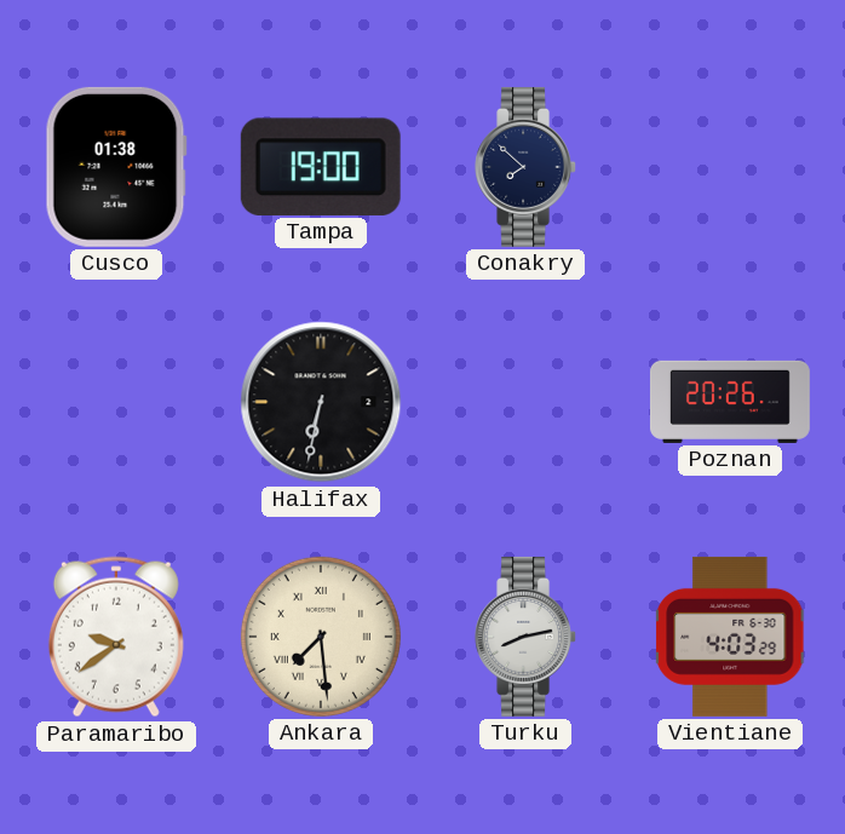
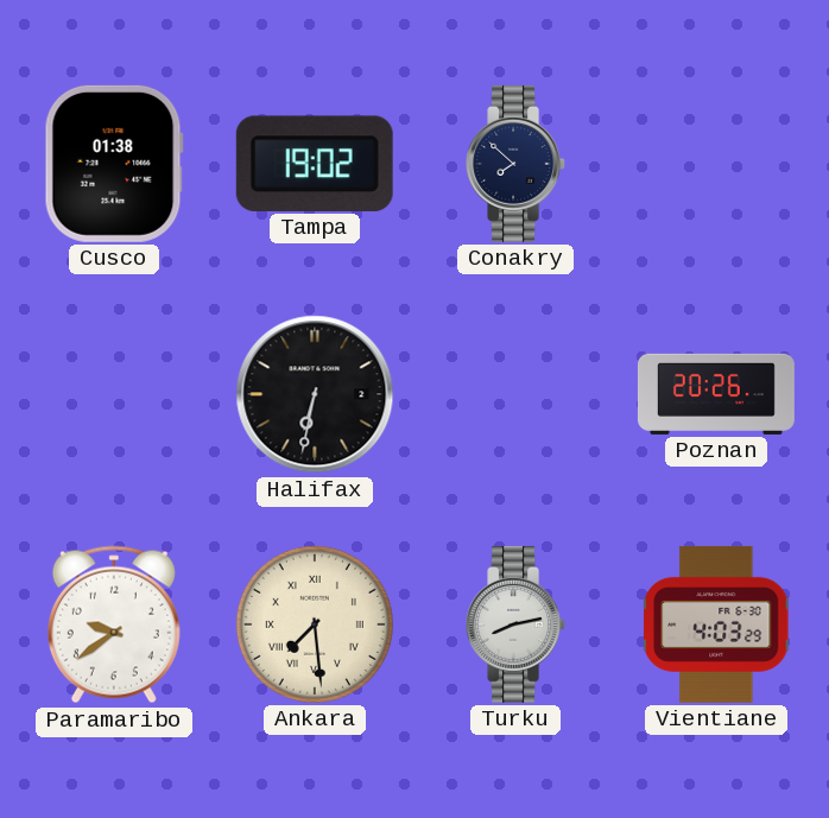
Tampa: 19:00 -> 19:02
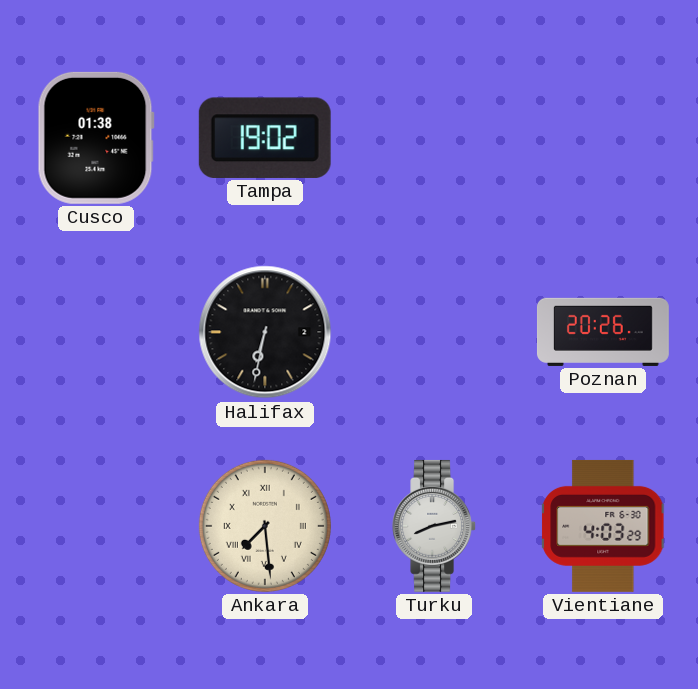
Conakry: 7:52 -> none
Paramaribo: 9:39 -> none
